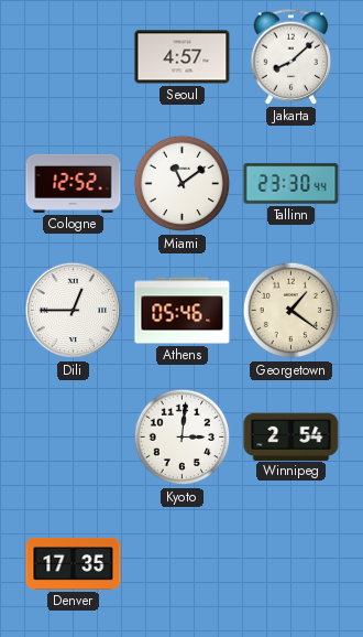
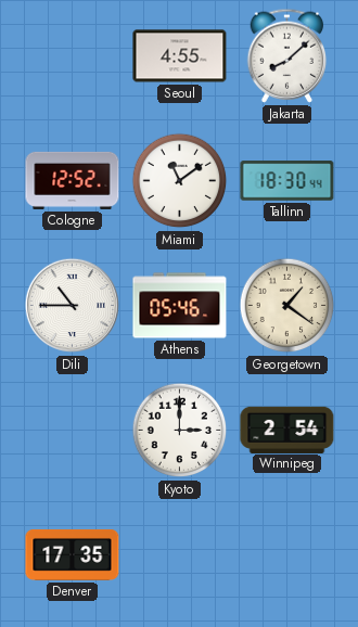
Seoul: 4:57 -> 4:55
Tallinn: 23:30 -> 18:30
Dili: 12:45 -> 10:45
Kyoto: 3:01 -> 3:00
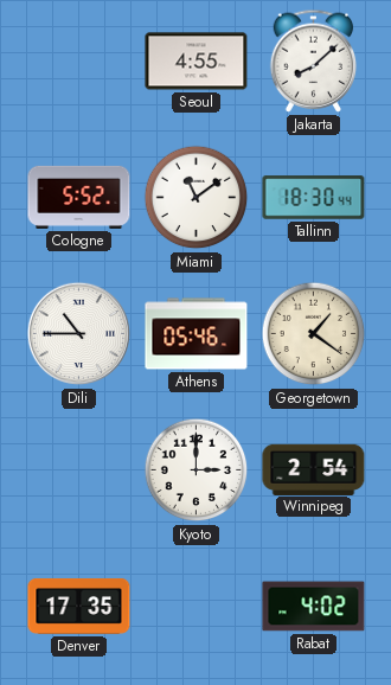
Cologne: 12:52 -> 5:52
Rabat: none -> 4:02
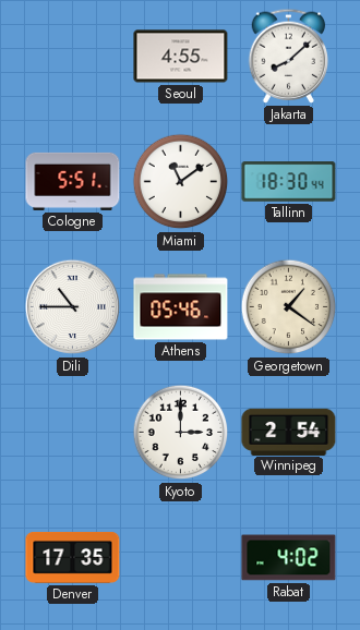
Cologne: 5:52 -> 5:51
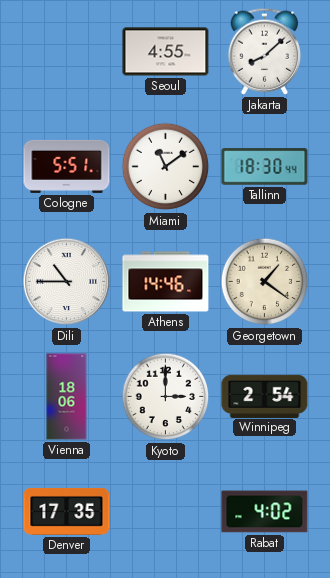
Athens: 05:46 -> 14:46
Vienna: none -> 18:06
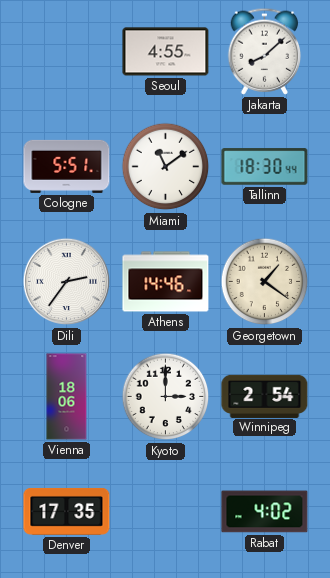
Dili: 10:45 -> 2:36
